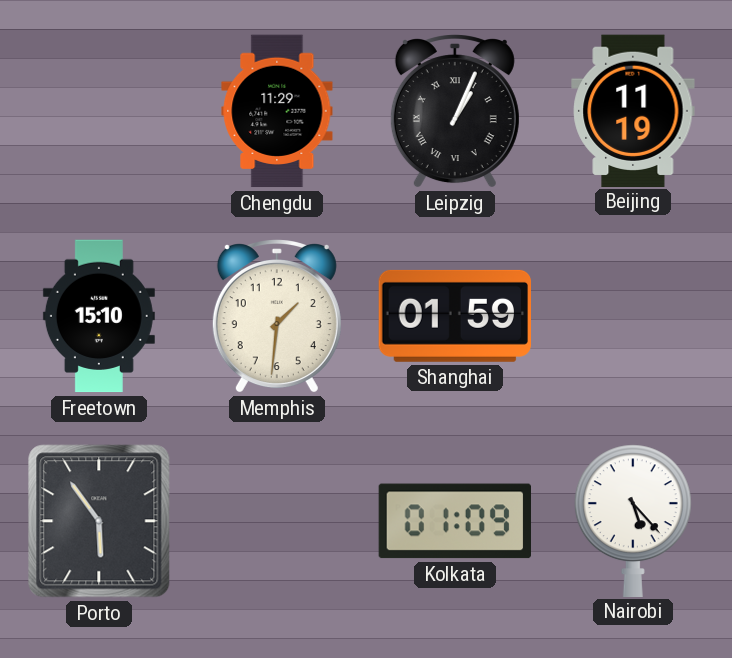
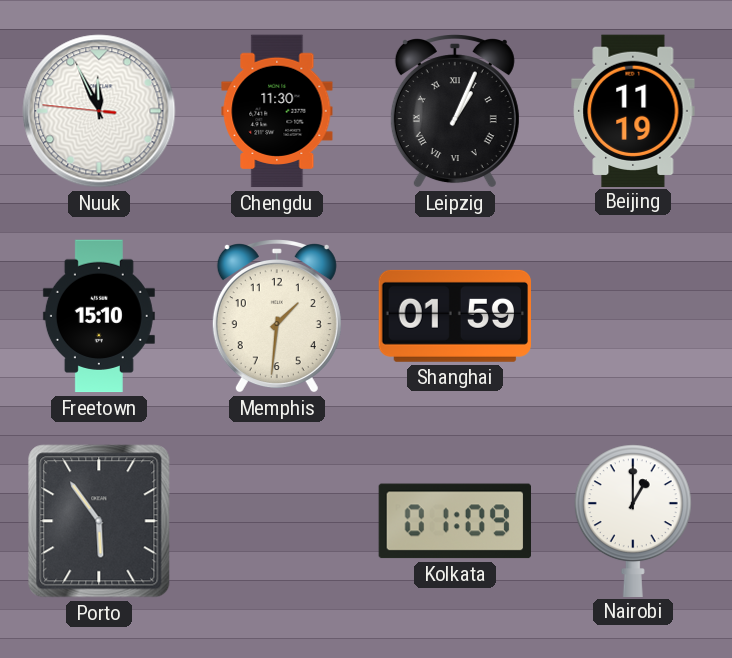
Nuuk: none -> 11:55
Chengdu: 11:29 -> 11:30
Nairobi: 5:23 -> 1:00
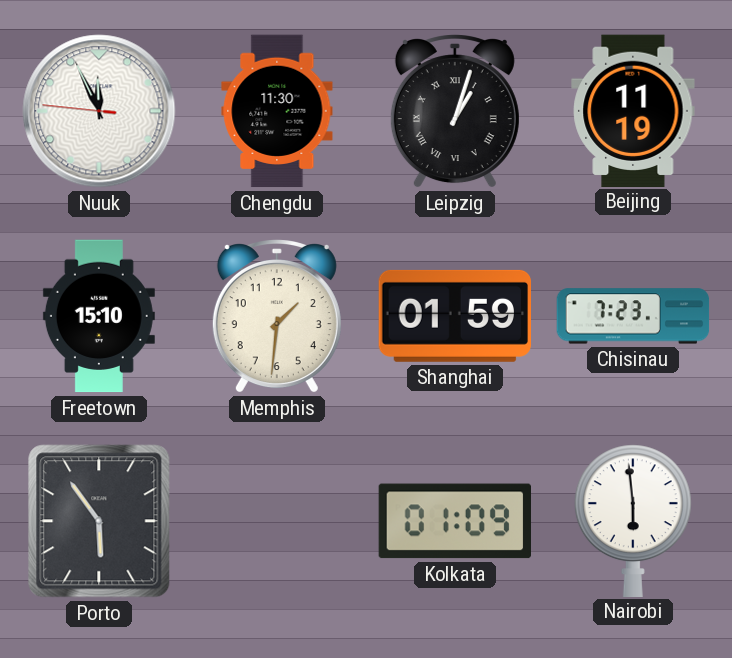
Leipzig: 1:04 -> 1:03
Chisinau: none -> 7:23
Nairobi: 1:00 -> 5:59
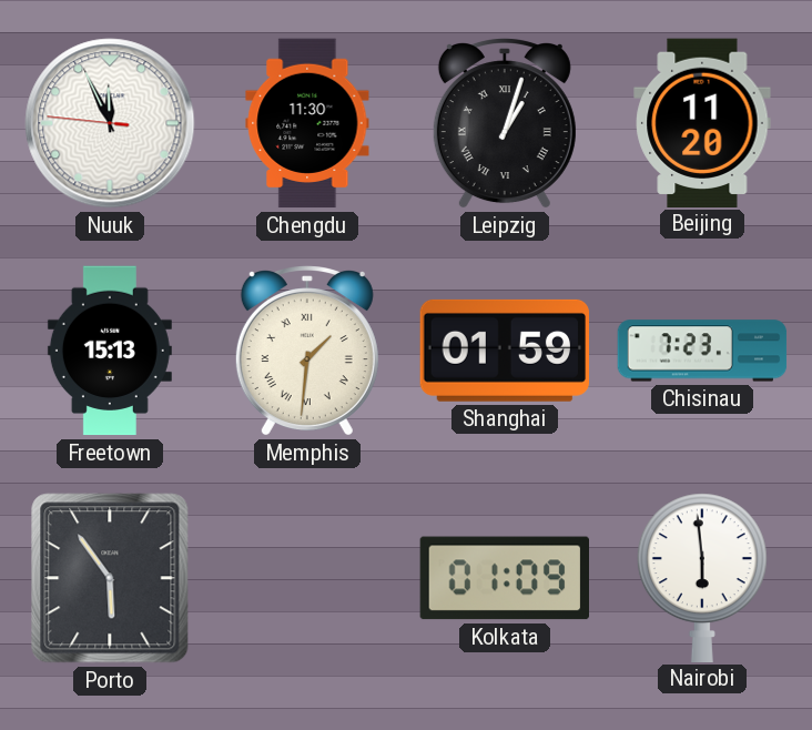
Beijing: 11:19 -> 11:20
Freetown: 15:10 -> 15:13
Memphis numerals: Arabic -> Roman
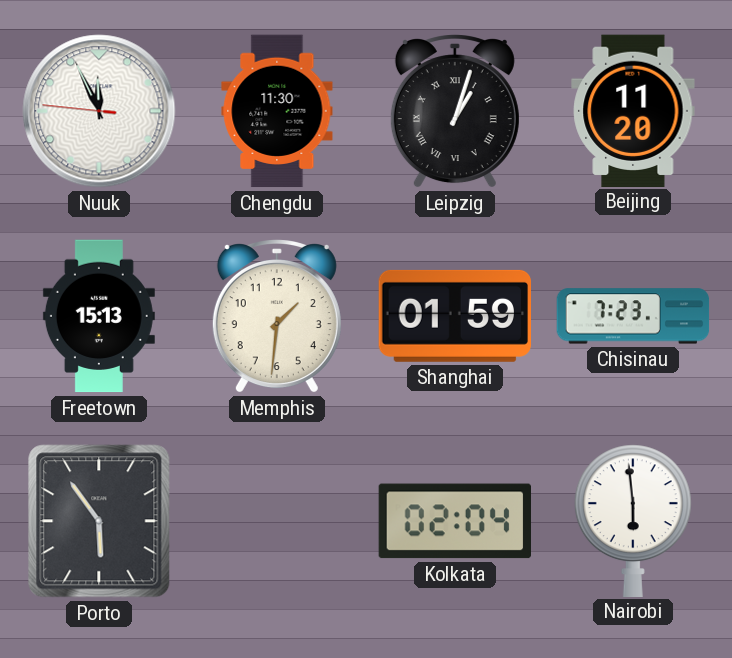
Memphis numerals: Roman -> Arabic
Kolkata: 01:09 -> 02:04
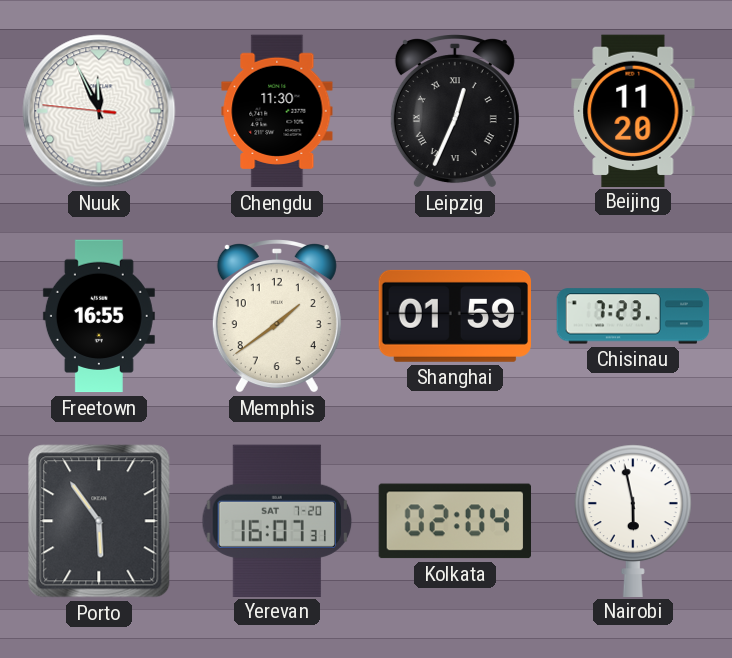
Leipzig: 1:03 -> 12:34
Freetown: 15:13 -> 16:55
Memphis: 1:31 -> 1:39
Yerevan: none -> 16:07
Nairobi: 5:59 -> 5:58
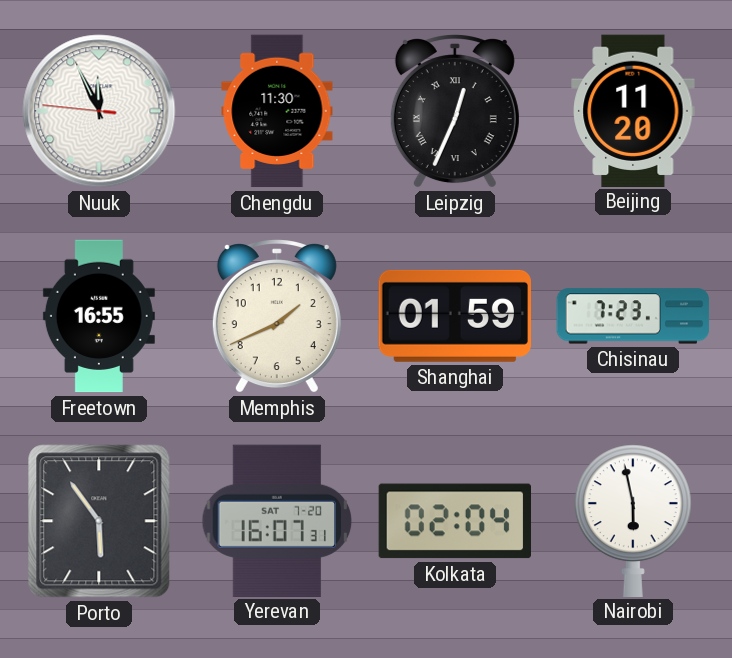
Memphis: 1:39 -> 1:41
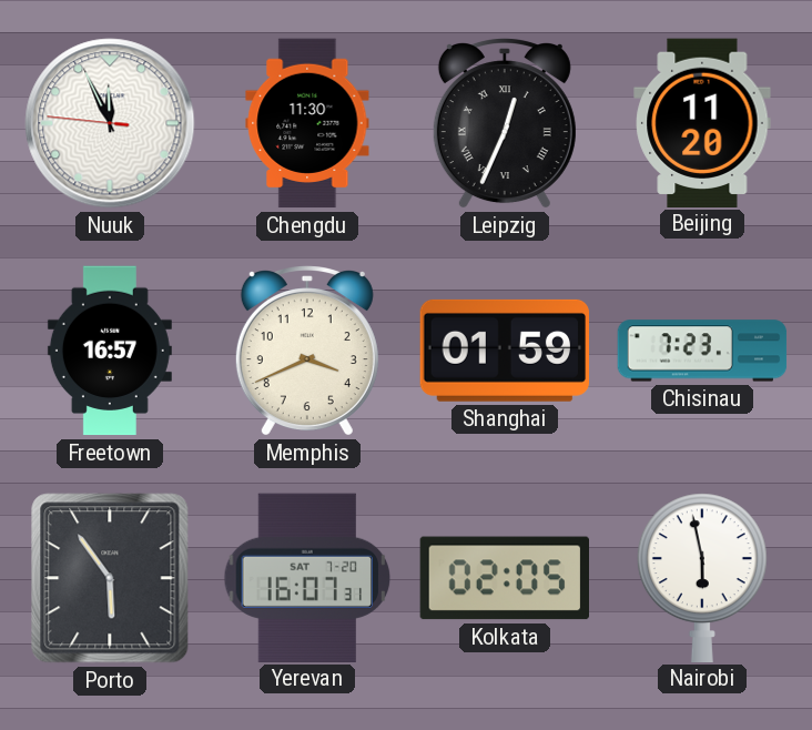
Freetown: 16:55 -> 16:57
Memphis: 1:41 -> 3:41
Kolkata: 02:04 -> 02:05
